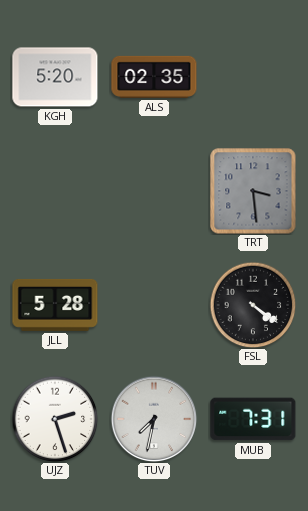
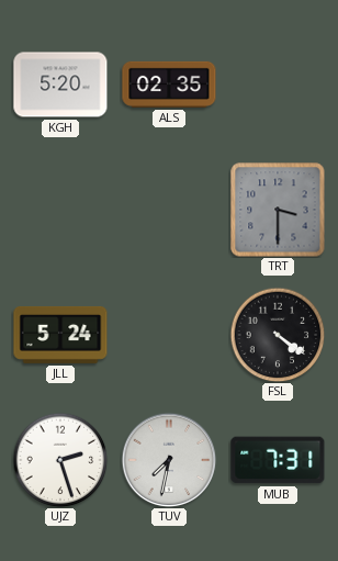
TRT: 3:29 -> 3:30
JLL: 5:28 -> 5:24
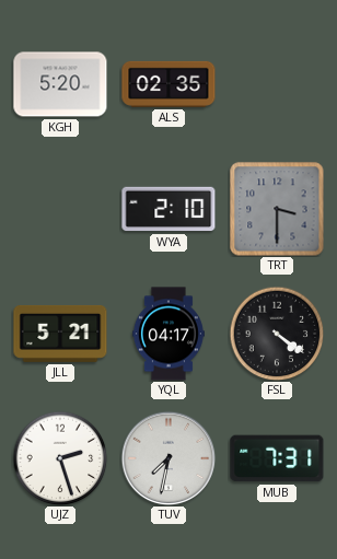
WYA: none -> 2:10
JLL: 5:24 -> 5:21
YQL: none -> 04:17
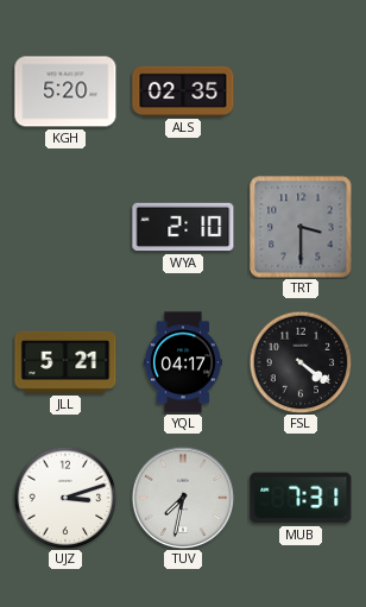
UJZ: 2:27 -> 3:12
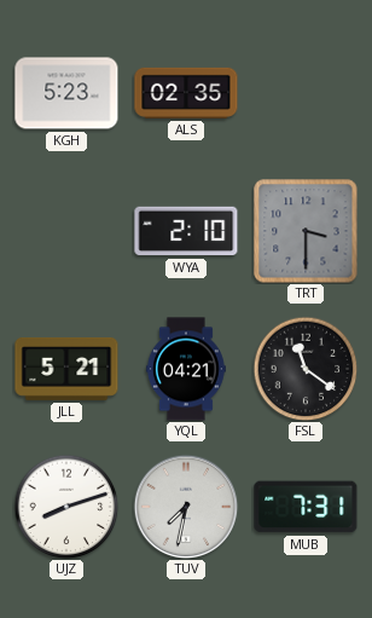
KGH: 5:20 -> 5:23
YQL: 04:17 -> 04:21
FSL: 4:21 -> 11:21
UJZ: 3:12 -> 8:12
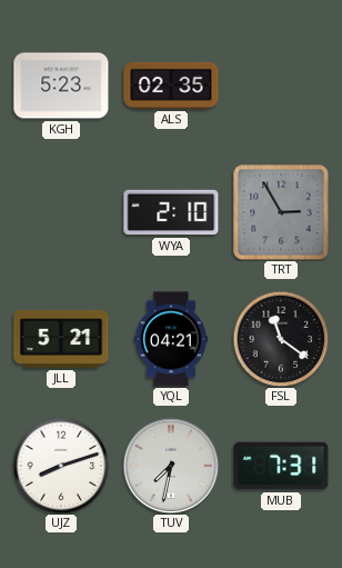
TRT: 3:30 -> 2:55
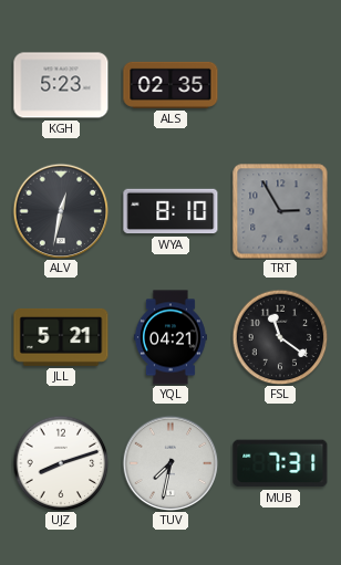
ALV: none -> 12:32
WYA: 2:10 -> 8:10
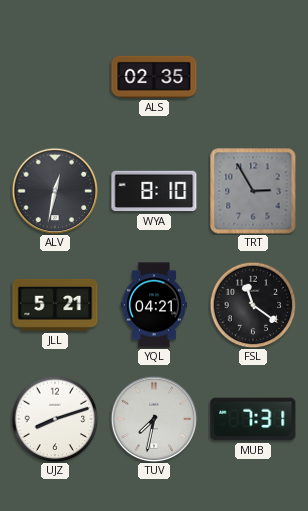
KGH: 5:23 -> none
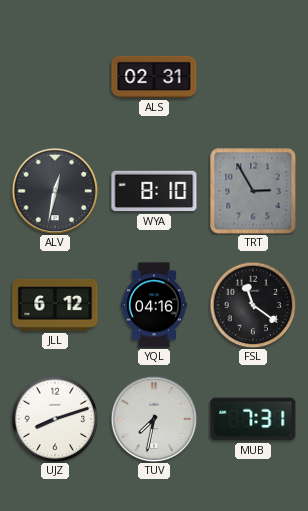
ALS: 02:35 -> 02:31
JLL: 5:21 -> 6:12
YQL: 04:21 -> 04:16
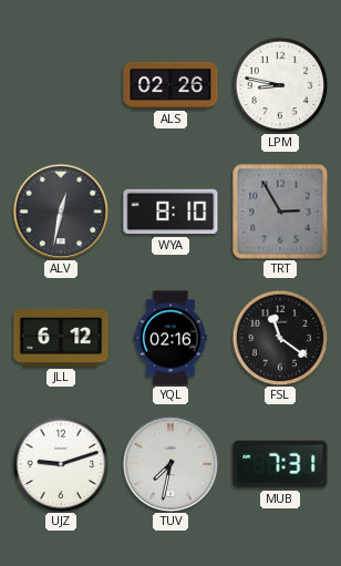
ALS: 02:31 -> 02:26
LPM: none -> 8:47
YQL: 04:16 -> 02:16
UJZ: 8:12 -> 9:12
